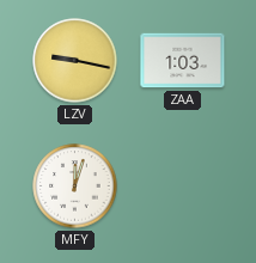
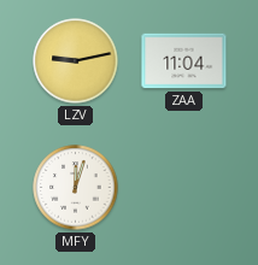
LZV: 9:17 -> 9:13
ZAA: 1:03 -> 11:04
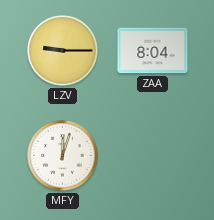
LZV: 9:13 -> 9:15
ZAA: 11:04 -> 8:04
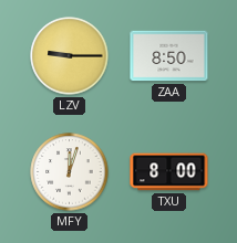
ZAA: 8:04 -> 8:50
TXU: none -> 8:00
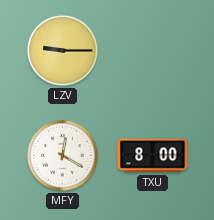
ZAA: 8:50 -> none
MFY: 12:03 -> 12:20
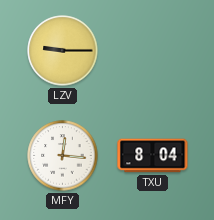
MFY: 12:20 -> 12:16
TXU: 8:00 -> 8:04
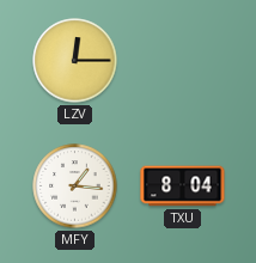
LZV: 9:15 -> 12:15
MFY: 12:16 -> 1:16
